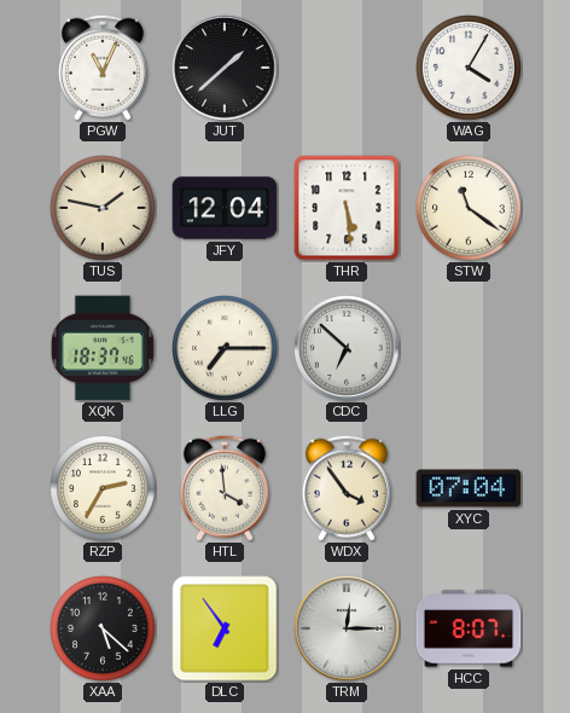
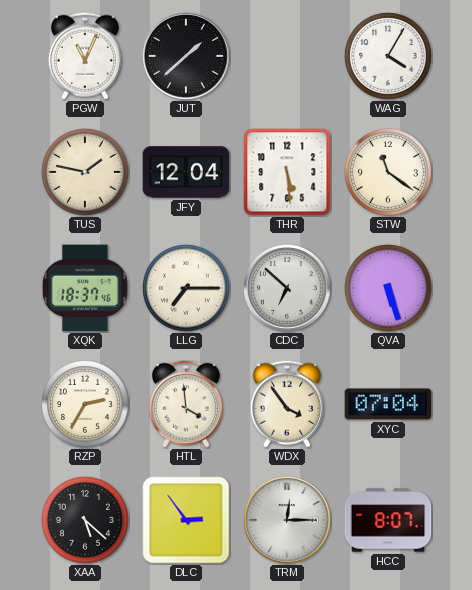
QVA: none -> 5:27
DLC: 6:54 -> 2:54
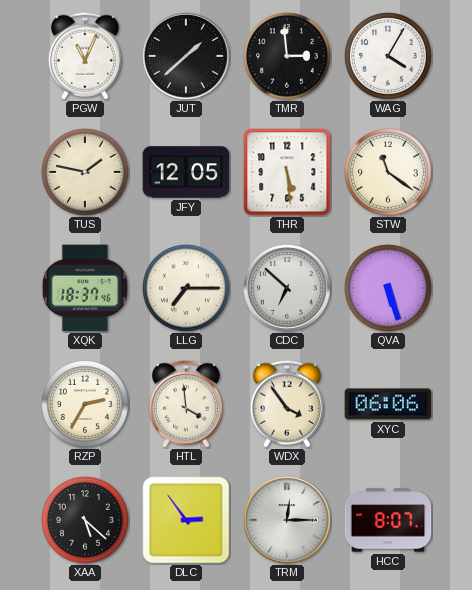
TMR: none -> 2:59
JFY: 12:04 -> 12:05
XYC: 07:04 -> 06:06
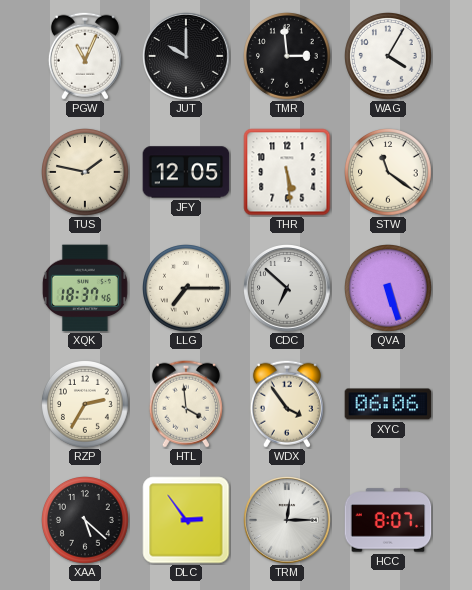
JUT: 1:38 -> 10:00
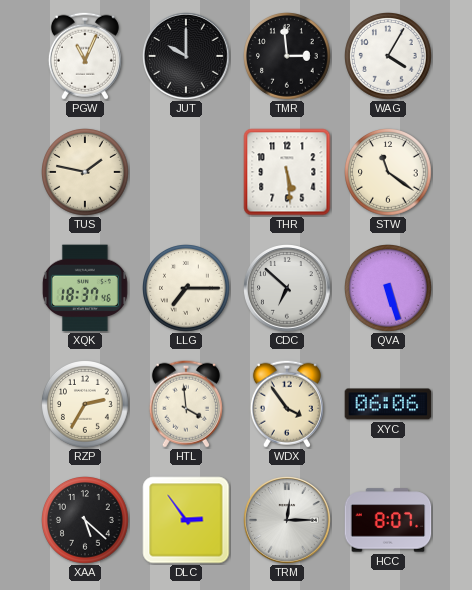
JFY: 12:05 -> none
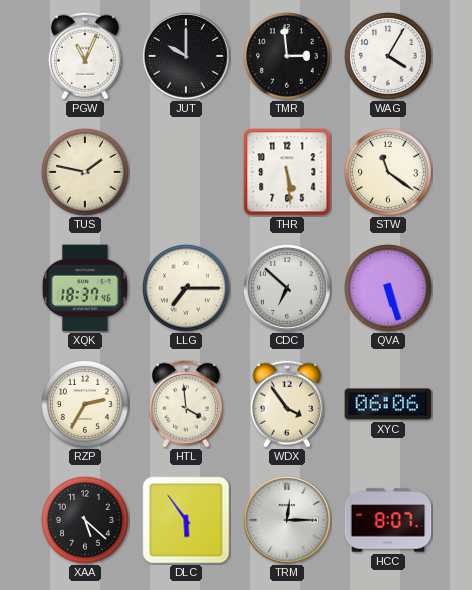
DLC: 2:54 -> 5:54
